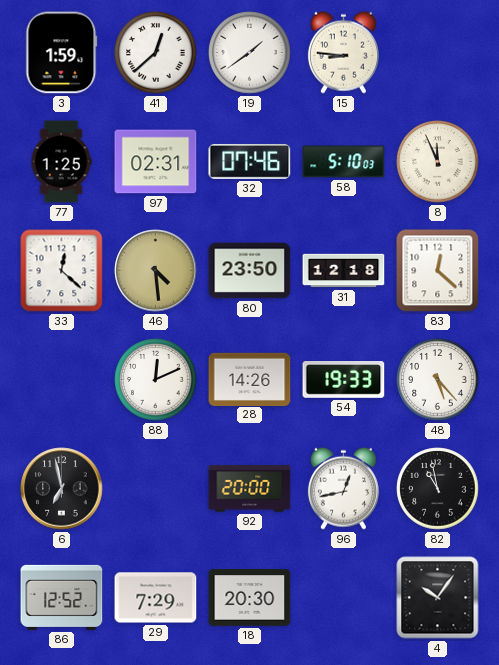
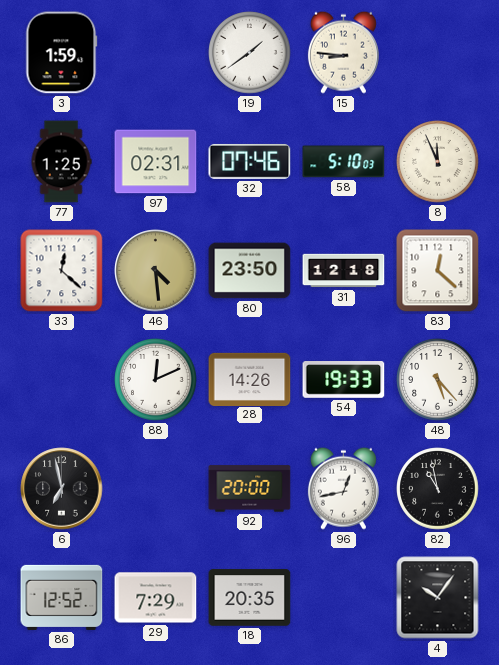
41: 12:38 -> none
18: 20:30 -> 20:35
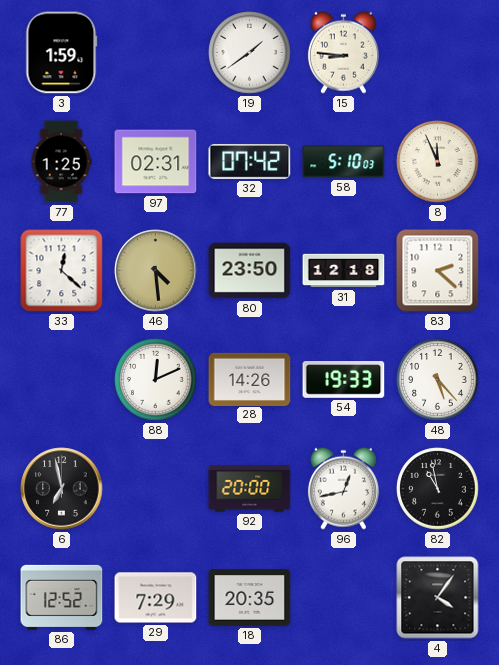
32: 07:46 -> 07:42
83: 12:22 -> 2:22
4: 10:06 -> 4:06
